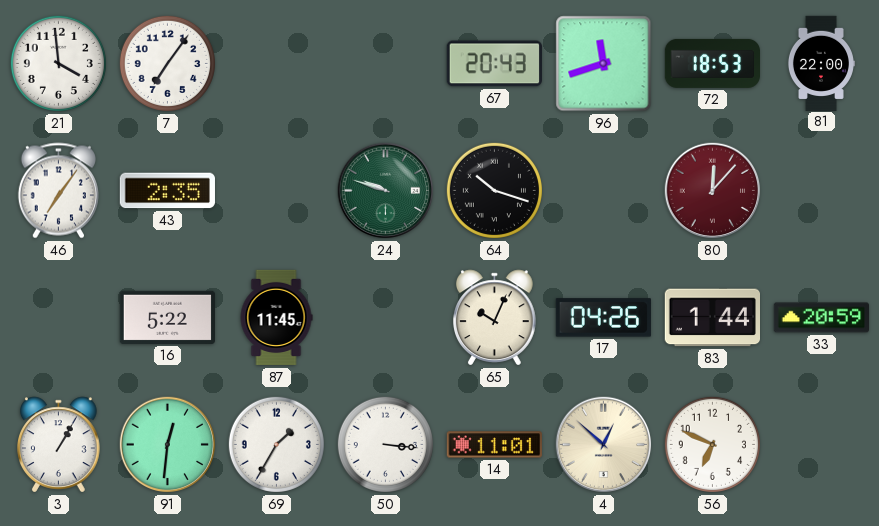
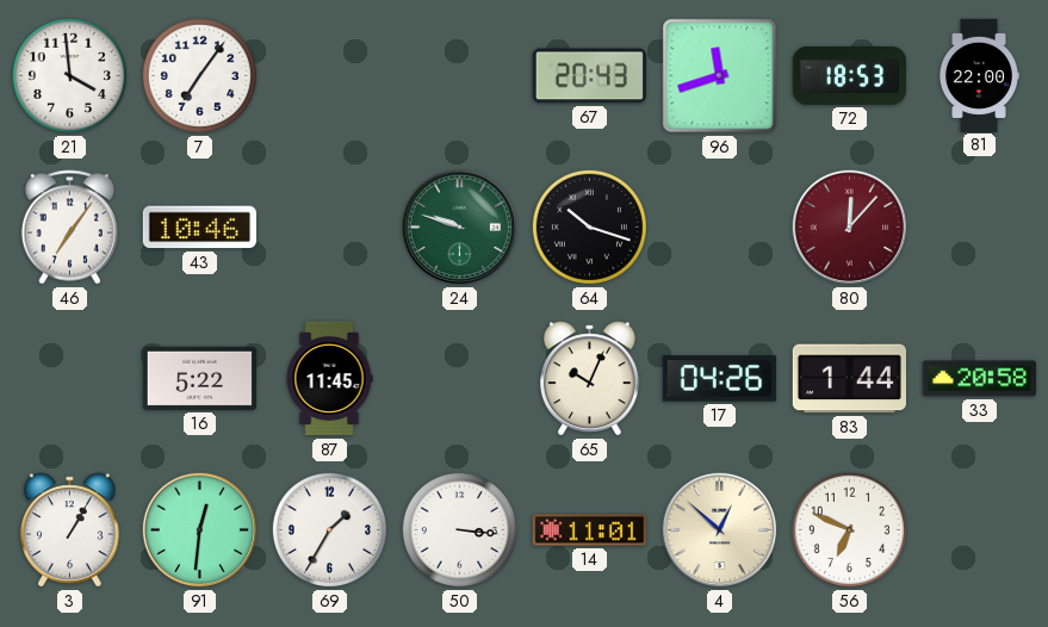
43: 2:35 -> 10:46
33: 20:59 -> 20:58
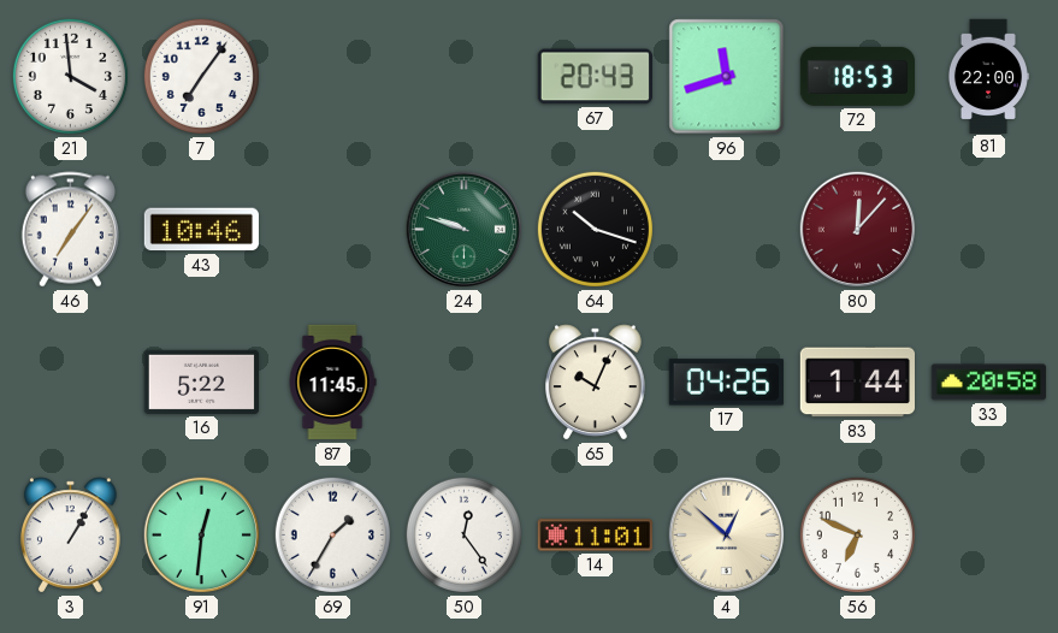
50: 3:16 -> 12:24
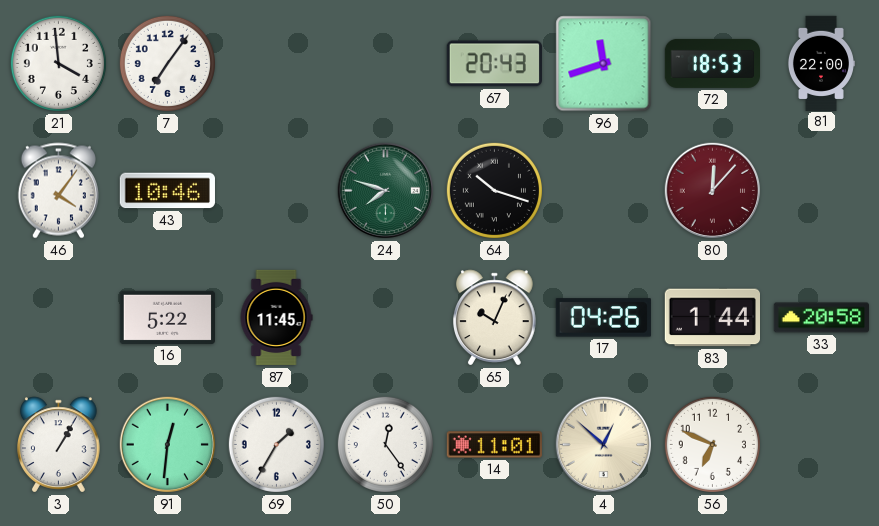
46: 7:06 -> 4:06
24: 9:48 -> 7:48
